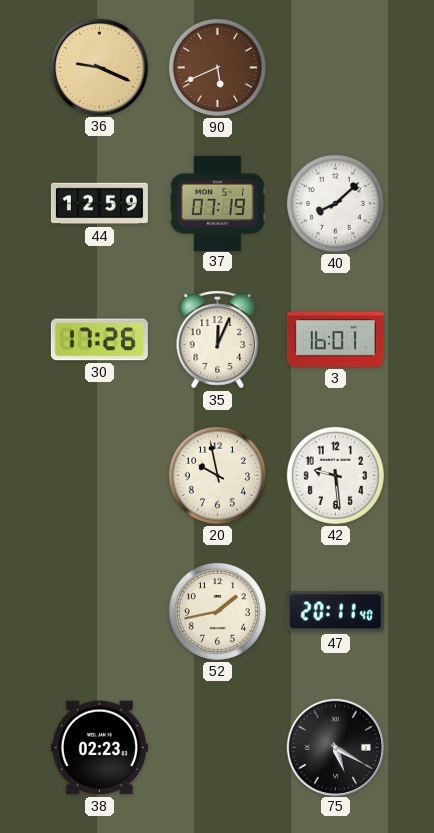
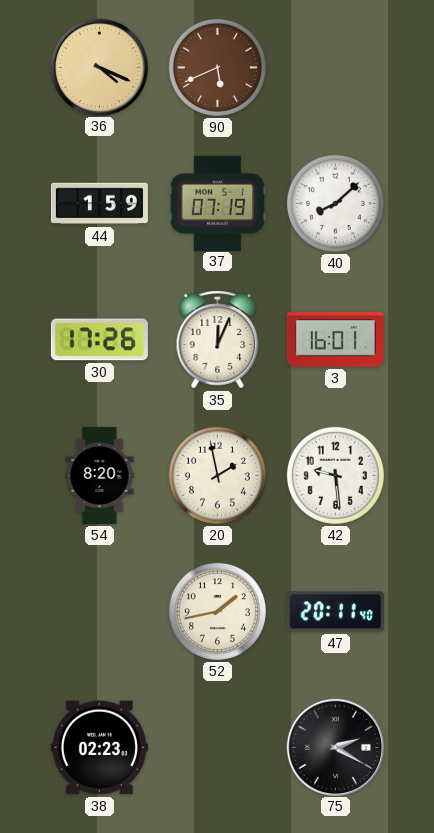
36: 9:19 -> 4:19
44: 12:59 -> 1:59
54: none -> 8:20
20: 9:58 -> 1:58
75: 5:20 -> 2:20
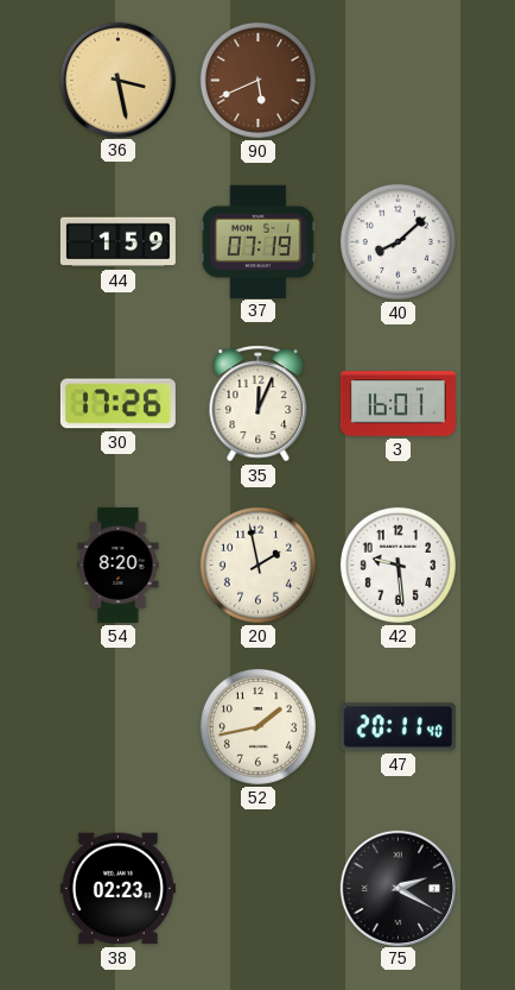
36: 4:19 -> 3:28
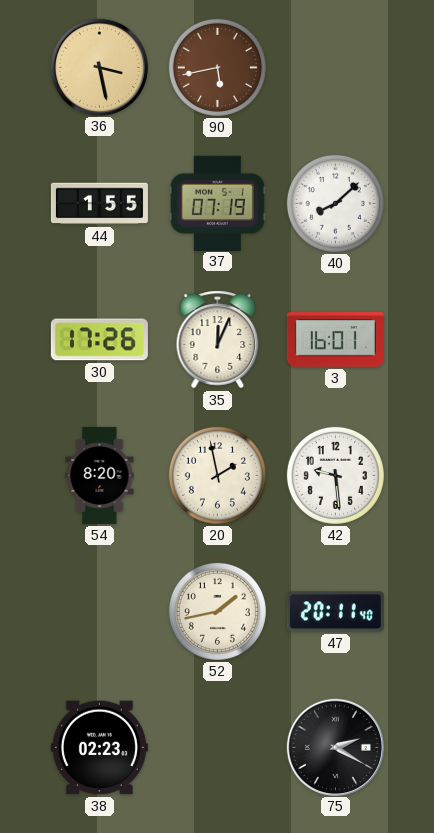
90: 5:41 -> 5:43
44: 1:59 -> 1:55
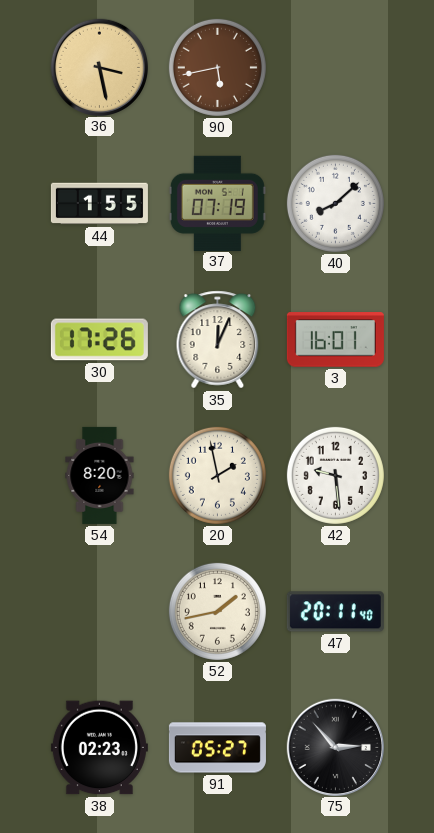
91: none -> 05:27
75: 2:20 -> 2:53
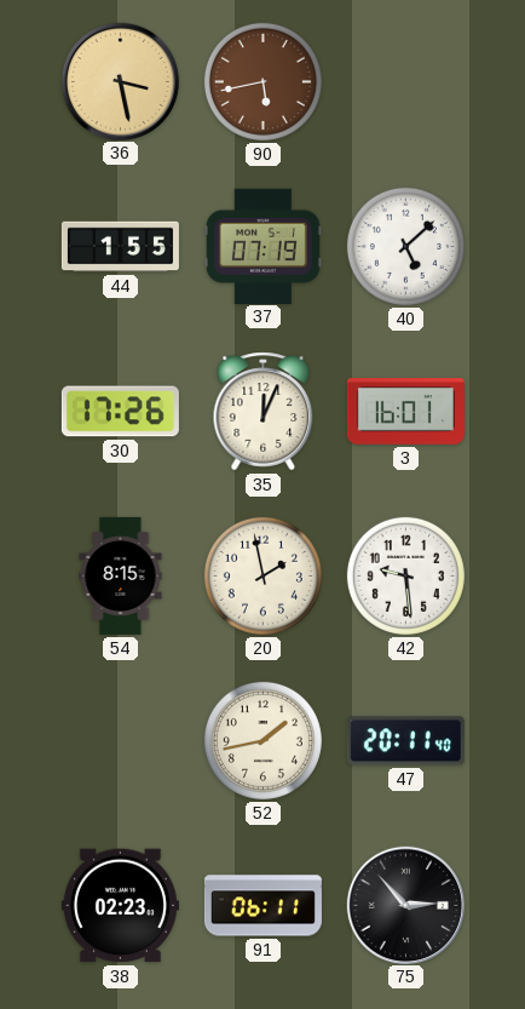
40: 8:08 -> 5:08
54: 8:20 -> 8:15
91: 05:27 -> 06:11
